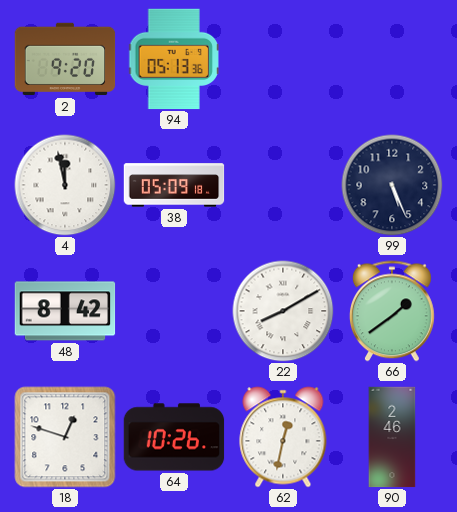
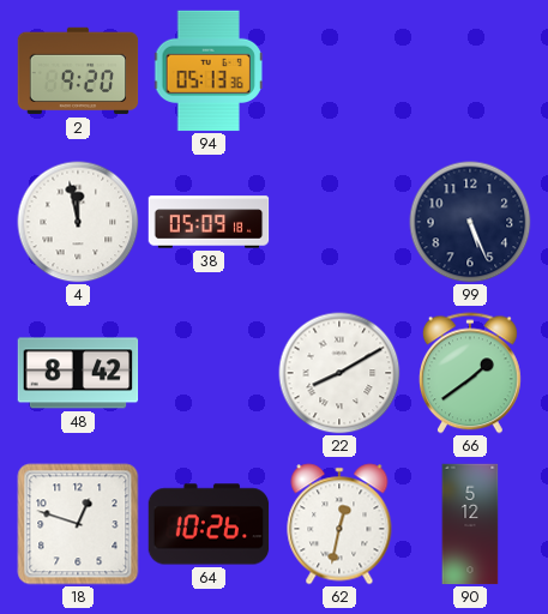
90: 2:46 -> 5:12
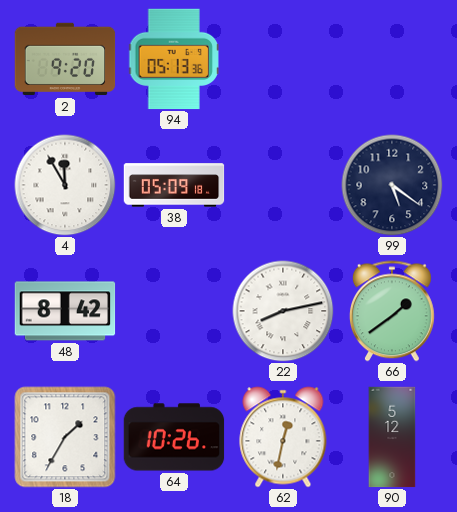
4: 11:58 -> 11:55
99: 5:26 -> 5:21
22: 8:10 -> 8:13
18: 12:48 -> 1:35
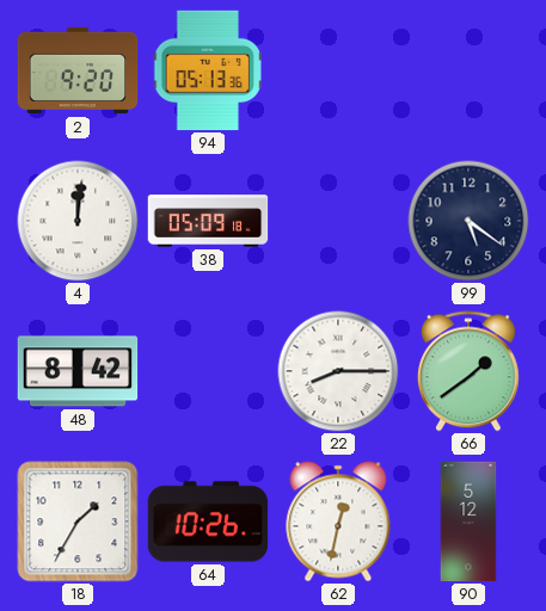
4: 11:55 -> 12:01
22: 8:13 -> 8:15
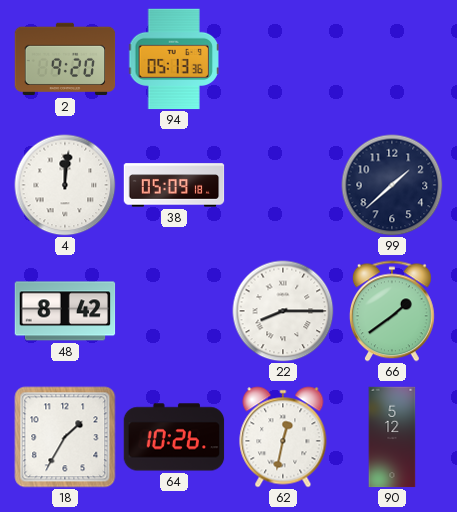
99: 5:21 -> 1:38
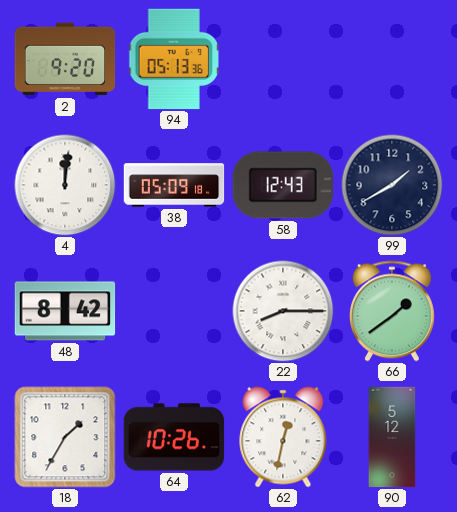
58: none -> 12:43
99: 1:38 -> 1:40
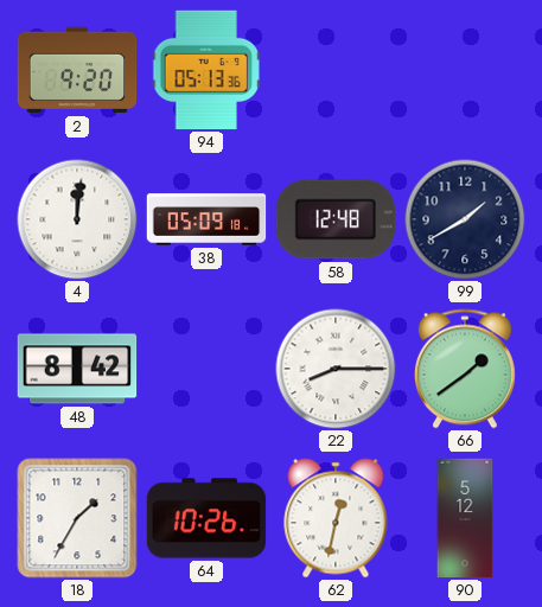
58: 12:43 -> 12:48
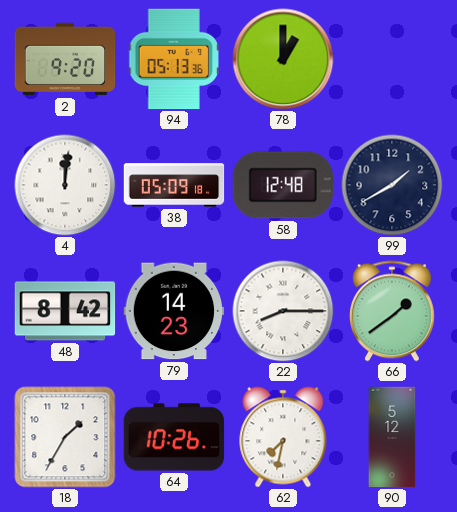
78: none -> 1:00
79: none -> 14:23
62: 12:32 -> 7:32
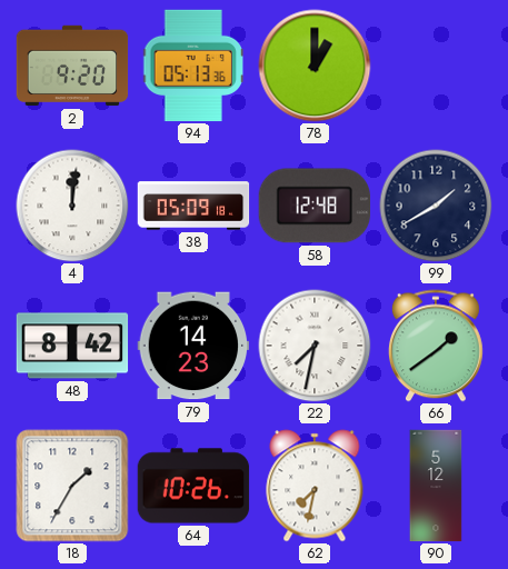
22: 8:15 -> 7:32
